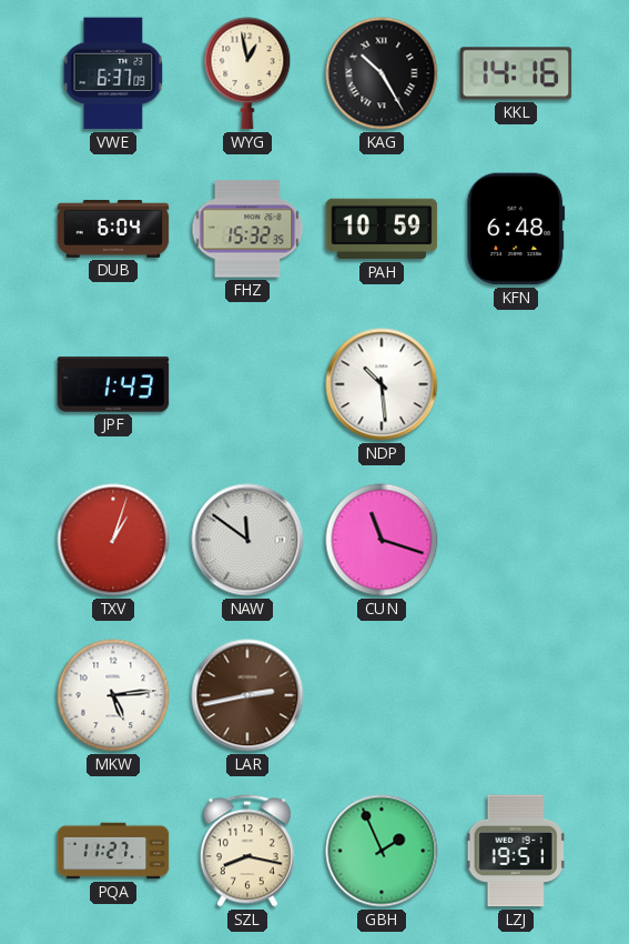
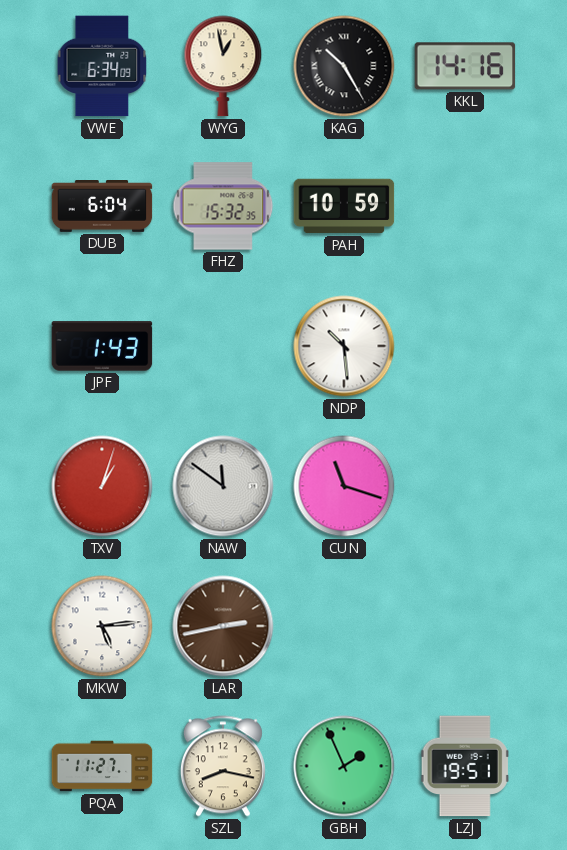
VWE: 6:37 -> 6:34
KFN: 6:48 -> none
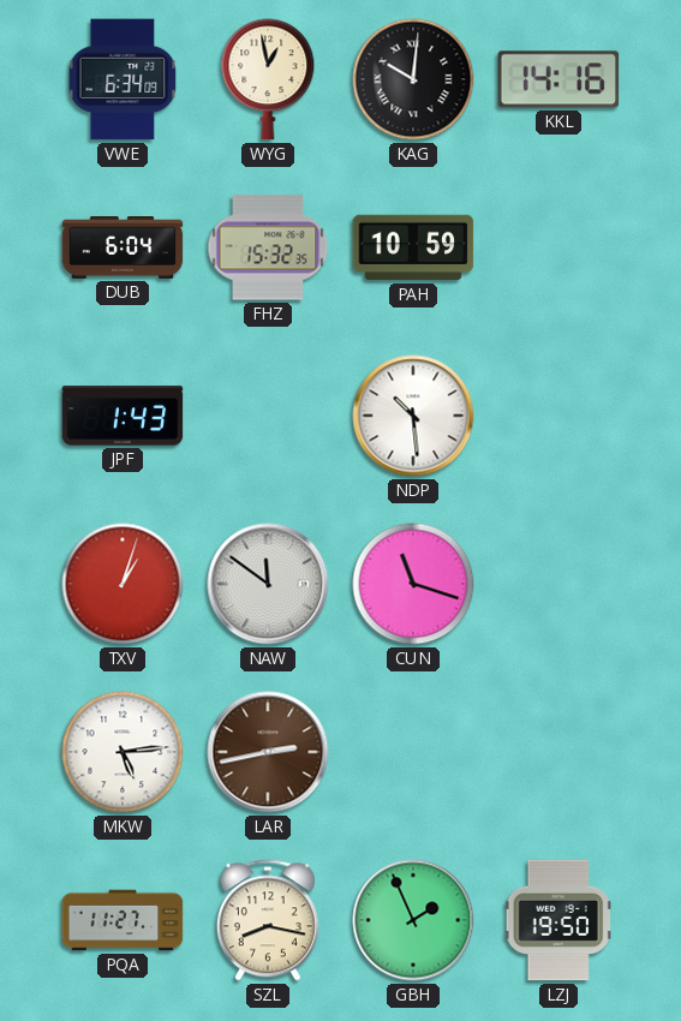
KAG: 10:25 -> 10:01
LZJ: 19:51 -> 19:50
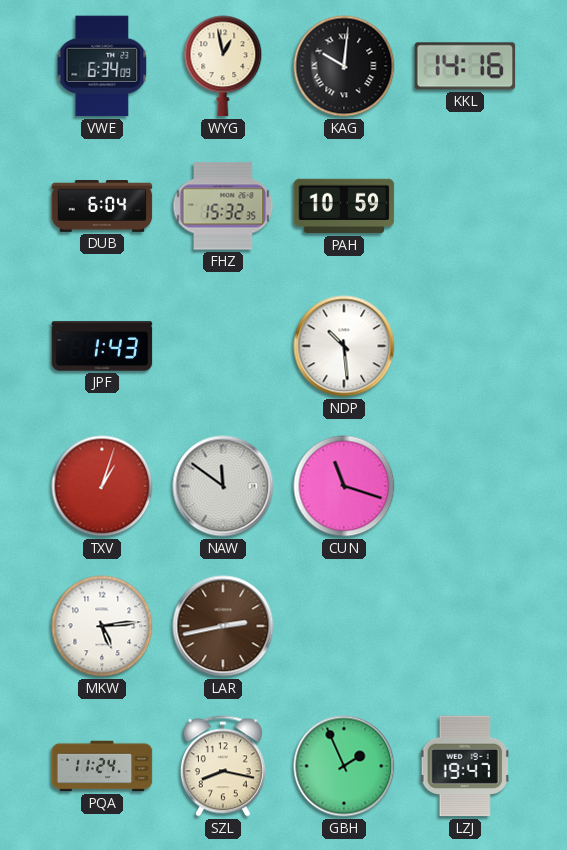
PQA: 11:27 -> 11:24
LZJ: 19:50 -> 19:47
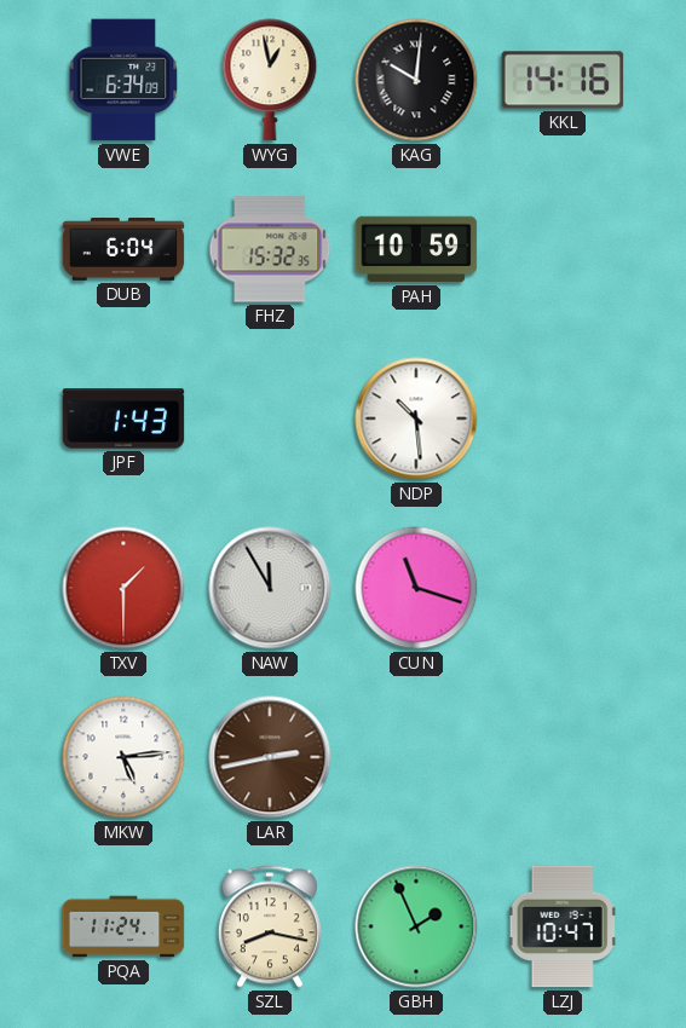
TXV: 1:03 -> 1:30
NAW: 11:51 -> 11:55
LZJ: 19:47 -> 10:47
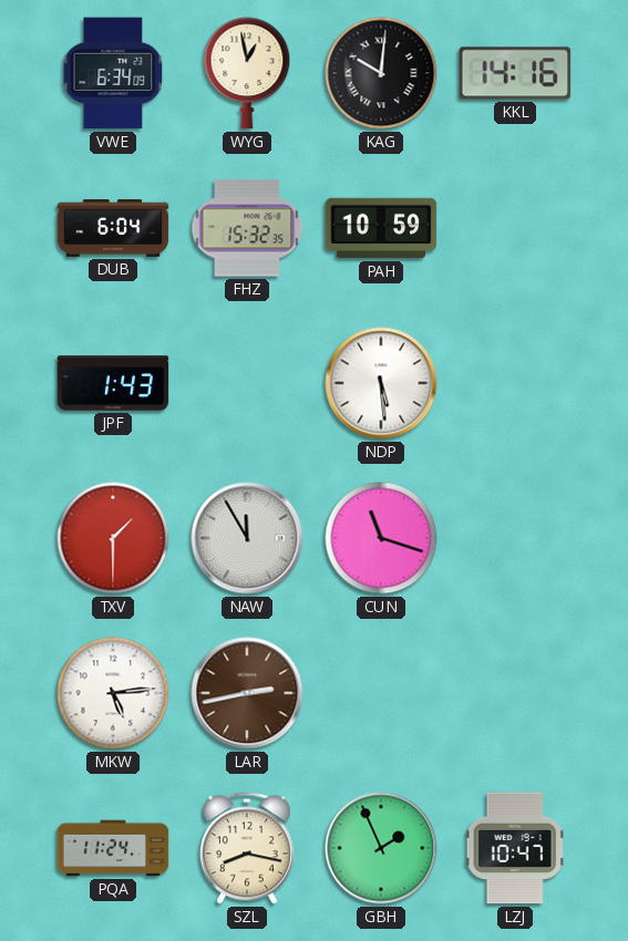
NDP: 10:29 -> 5:29
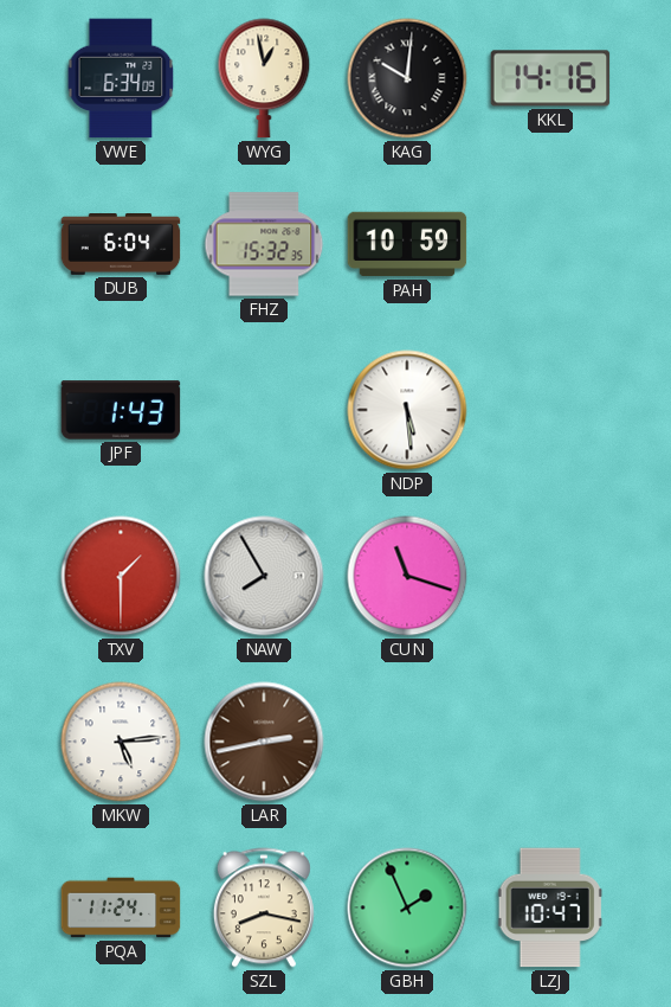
NAW: 11:55 -> 7:55
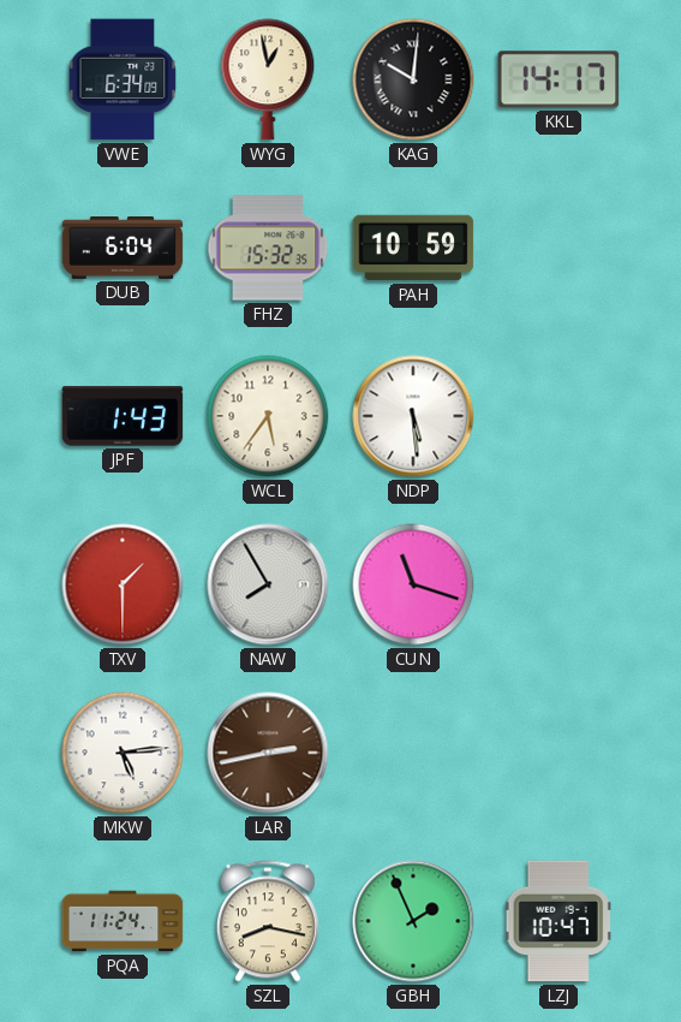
KKL: 14:16 -> 14:17
WCL: none -> 5:36
